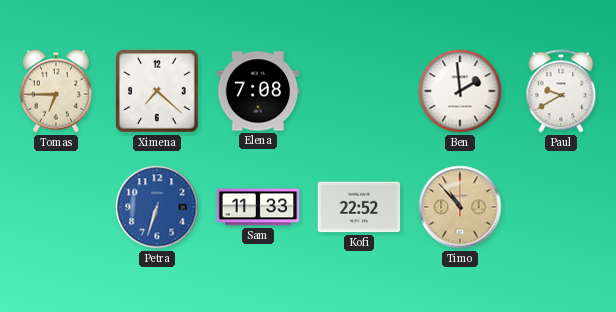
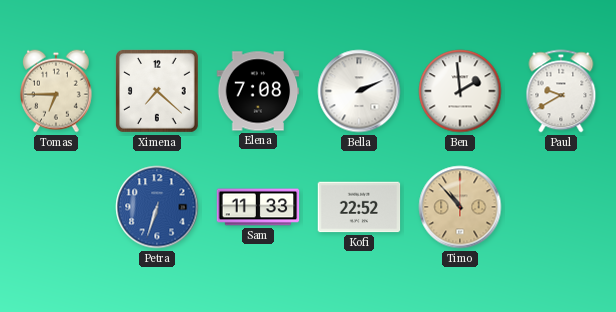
Bella: none -> 2:11
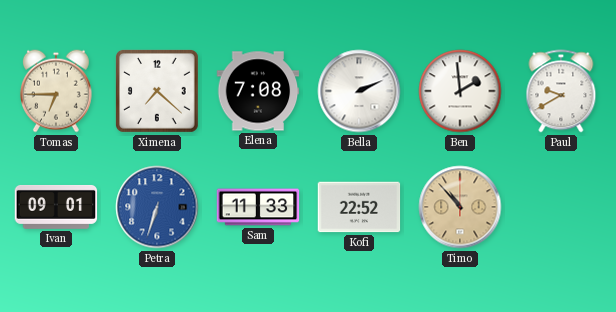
Ivan: none -> 09:01
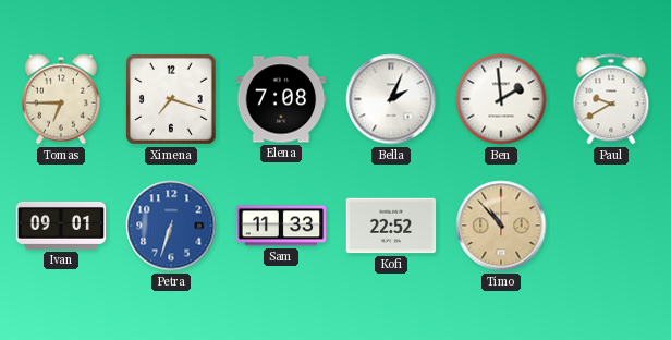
Ximena: 7:22 -> 7:18
Bella: 2:11 -> 2:04
